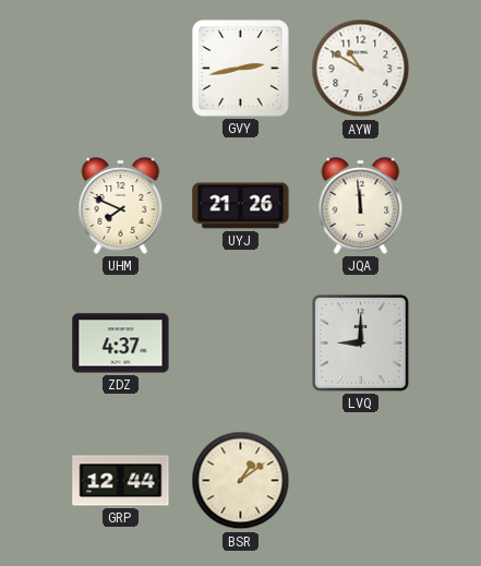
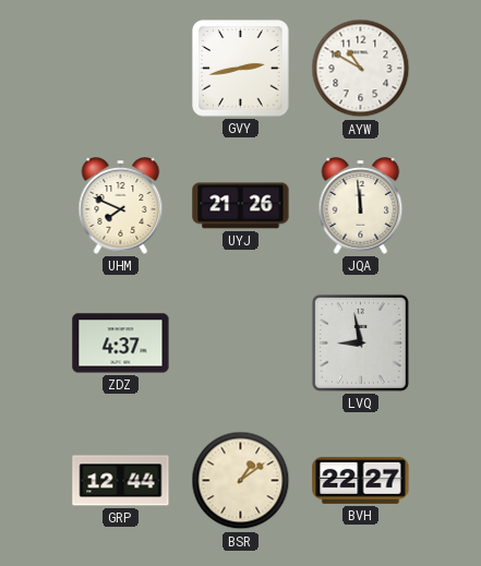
LVQ: 9:00 -> 8:58
BVH: none -> 22:27
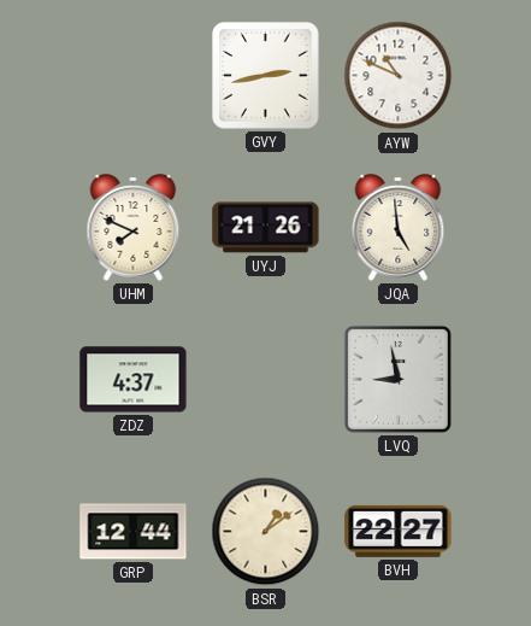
AYW: 10:50 -> 10:49
JQA: 11:59 -> 4:59
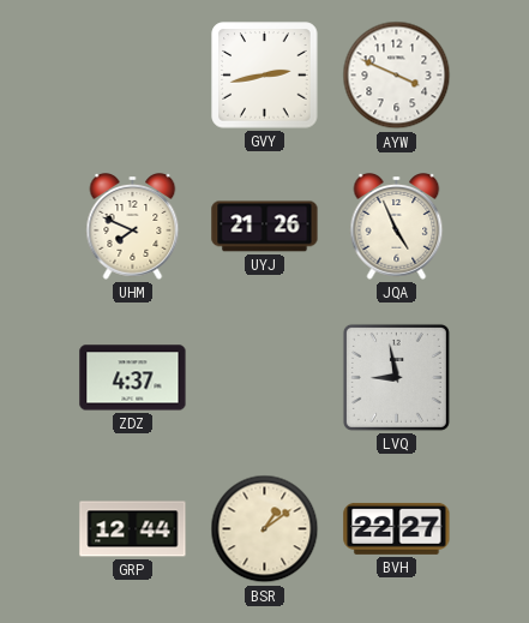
AYW: 10:49 -> 3:49
JQA: 4:59 -> 4:56
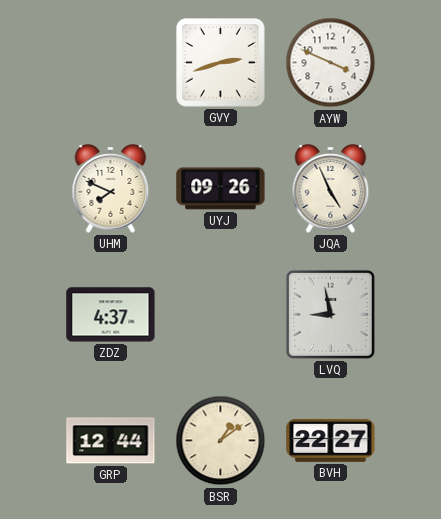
GVY: 2:43 -> 2:42
UYJ: 21:26 -> 09:26
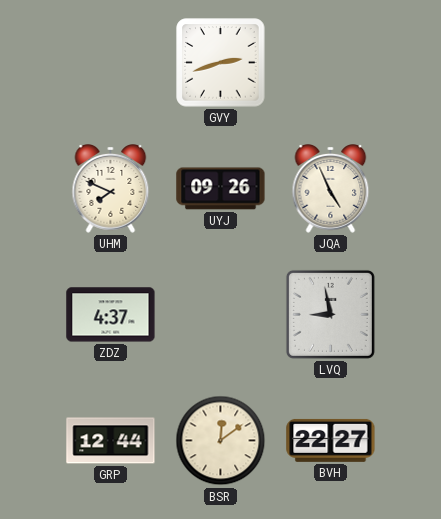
AYW: 3:49 -> none
BSR: 1:09 -> 12:09
